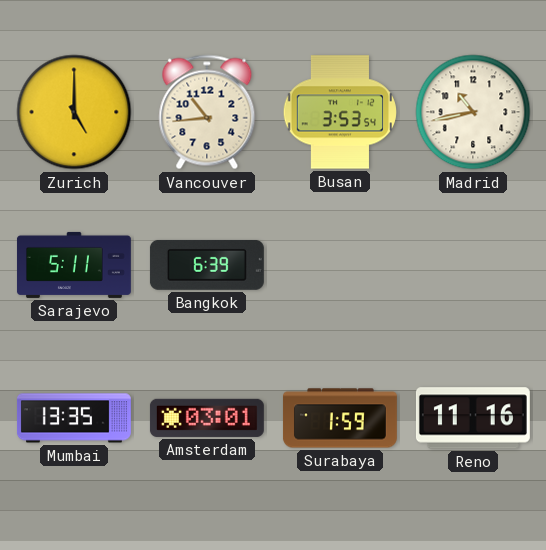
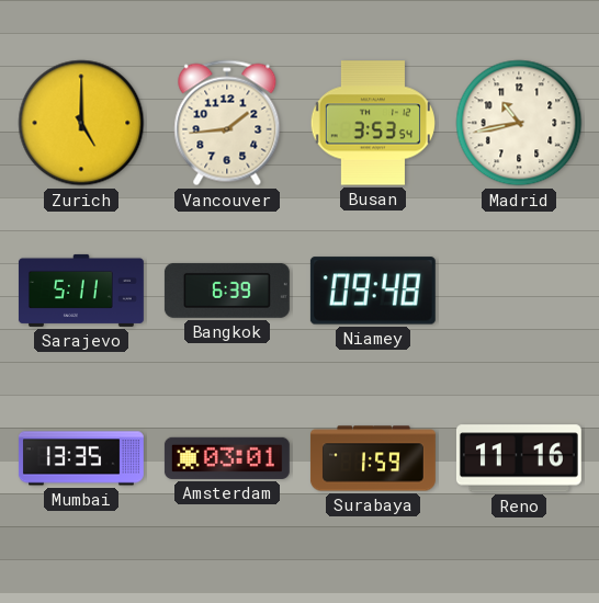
Vancouver: 10:44 -> 1:44
Niamey: none -> 09:48
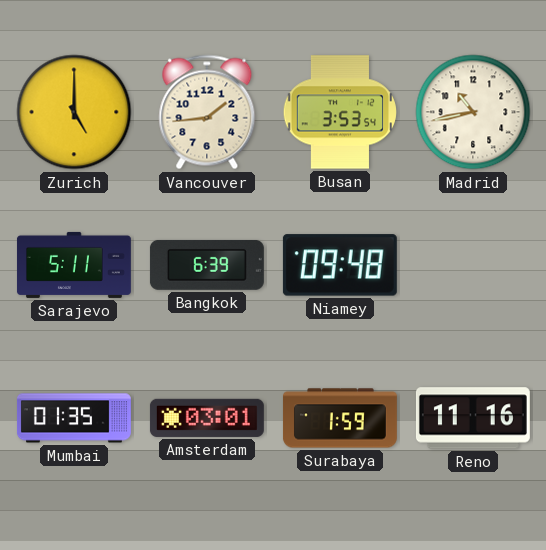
Mumbai: 13:35 -> 01:35
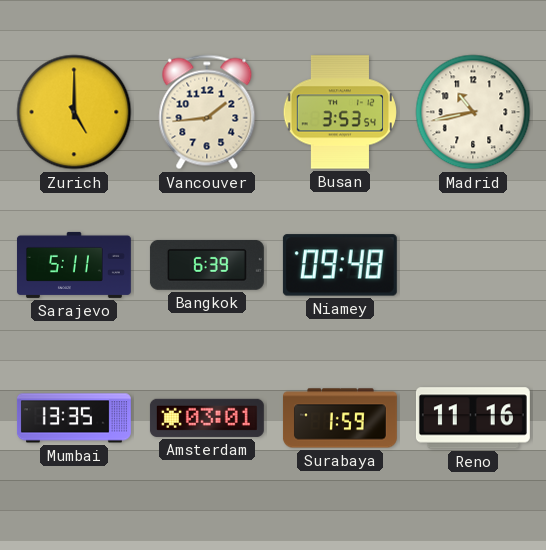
Mumbai: 01:35 -> 13:35
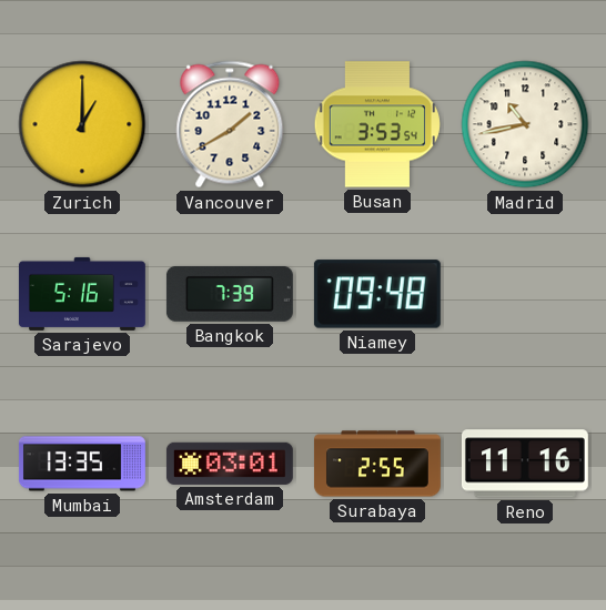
Zurich: 5:00 -> 1:00
Vancouver: 1:44 -> 1:40
Sarajevo: 5:11 -> 5:16
Bangkok: 6:39 -> 7:39
Surabaya: 1:59 -> 2:55
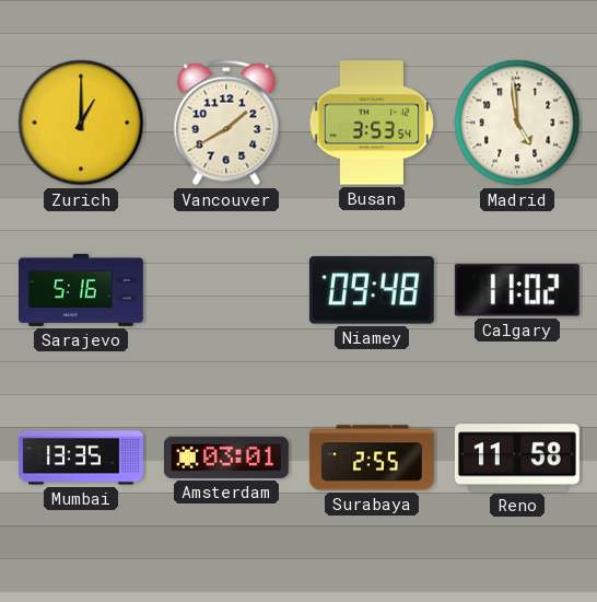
Madrid: 10:43 -> 4:59
Bangkok: 7:39 -> none
Calgary: none -> 11:02
Reno: 11:16 -> 11:58
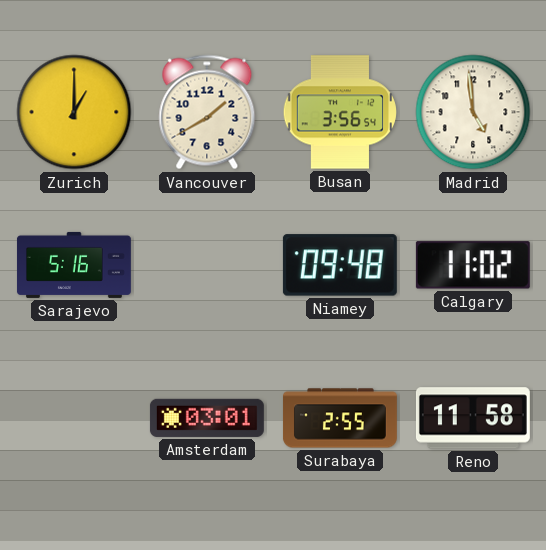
Busan: 3:53 -> 3:56
Mumbai: 13:35 -> none
